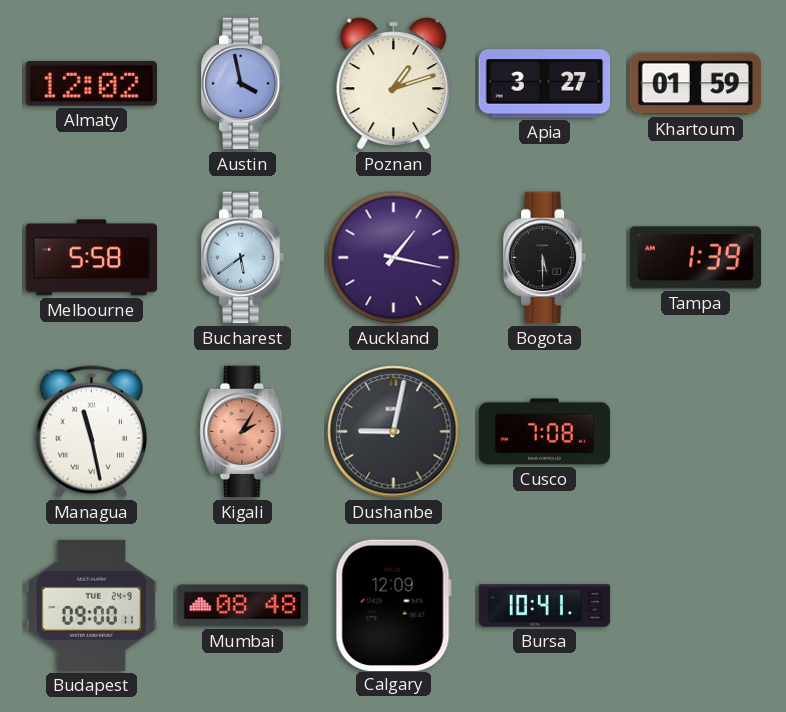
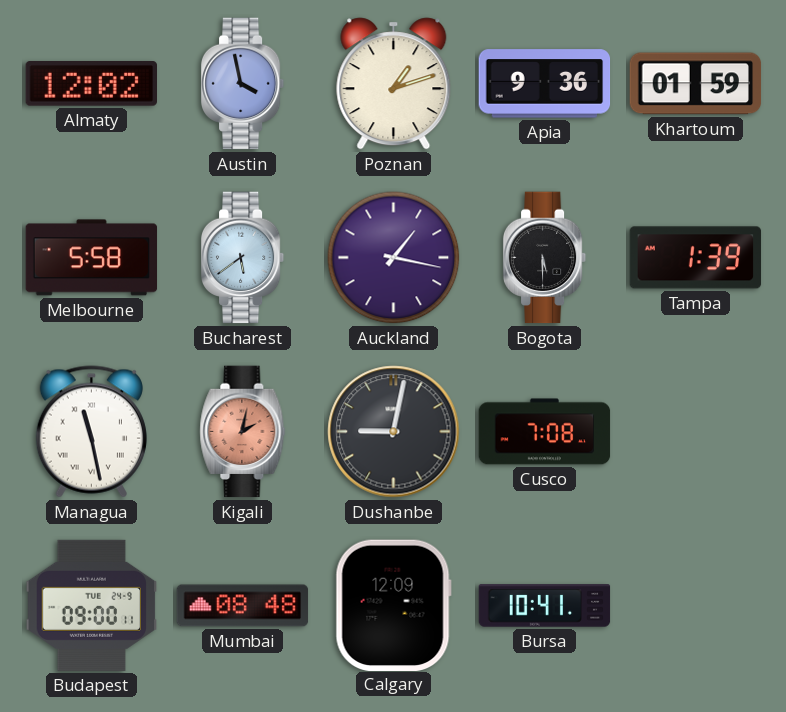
Apia: 3:27 -> 9:36
Kigali: 2:05 -> 2:02
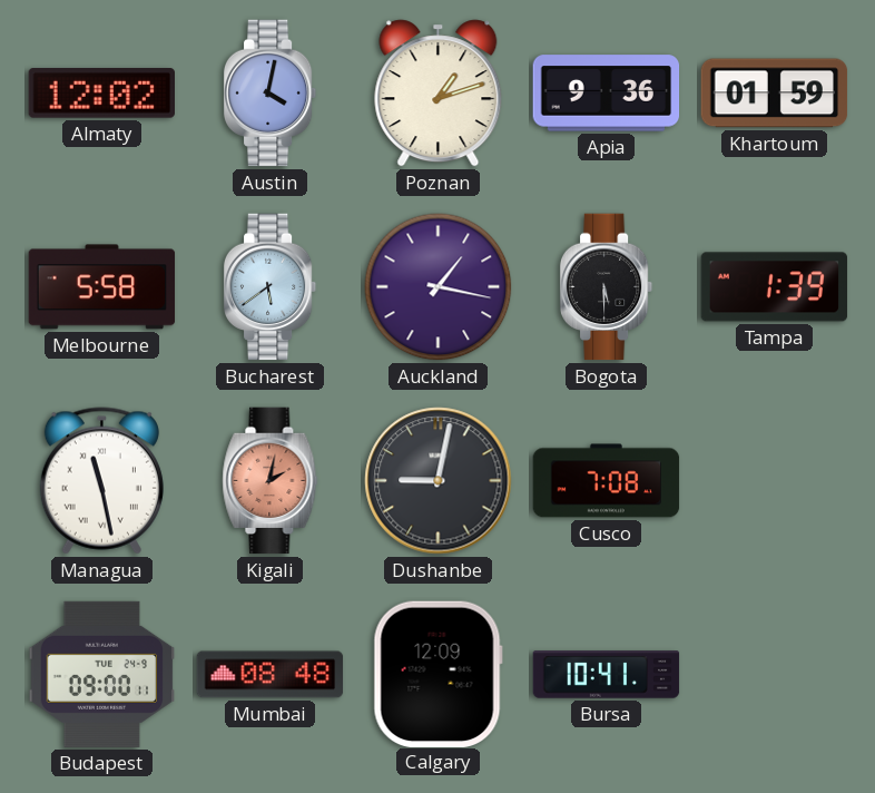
Austin: 3:58 -> 4:02
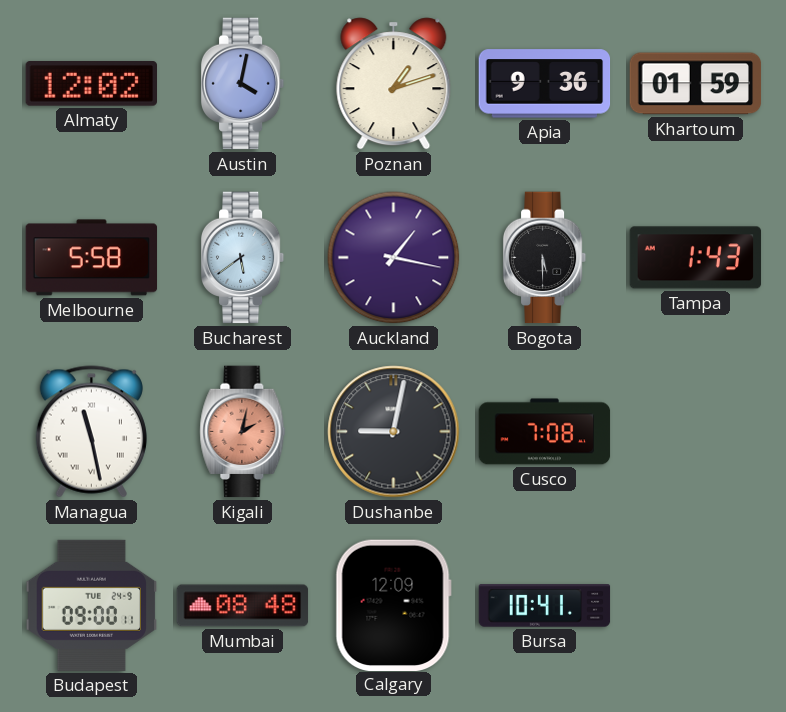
Tampa: 1:39 -> 1:43
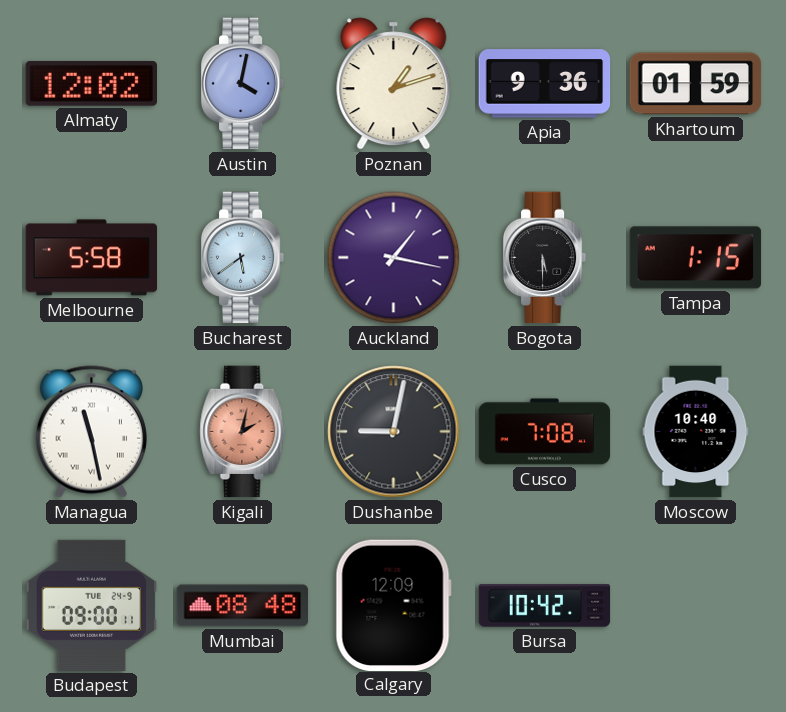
Tampa: 1:43 -> 1:15
Moscow: none -> 10:40
Bursa: 10:41 -> 10:42
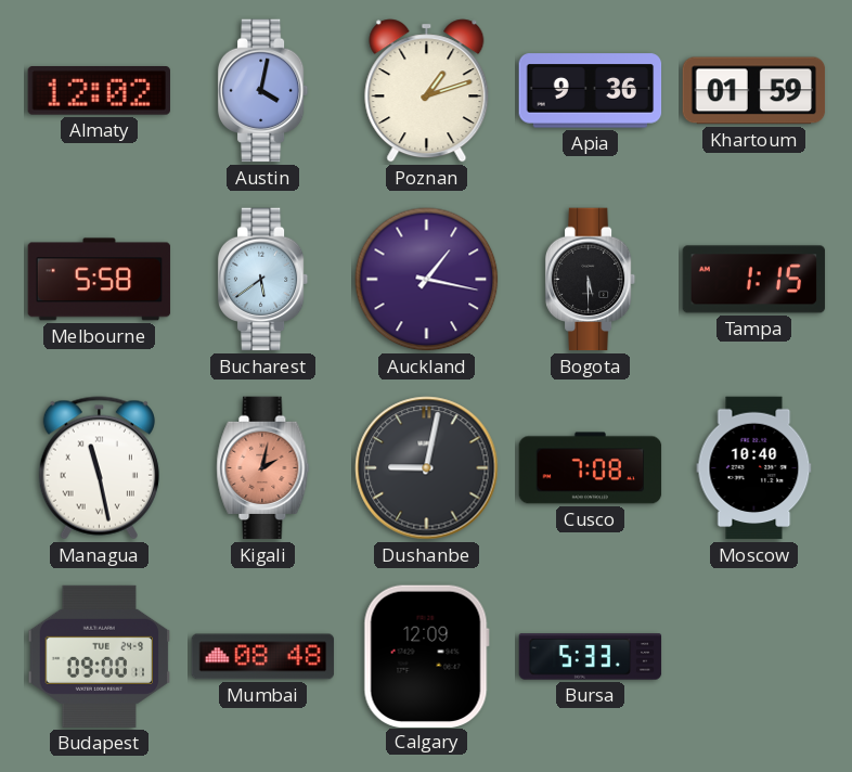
Bursa: 10:42 -> 5:33
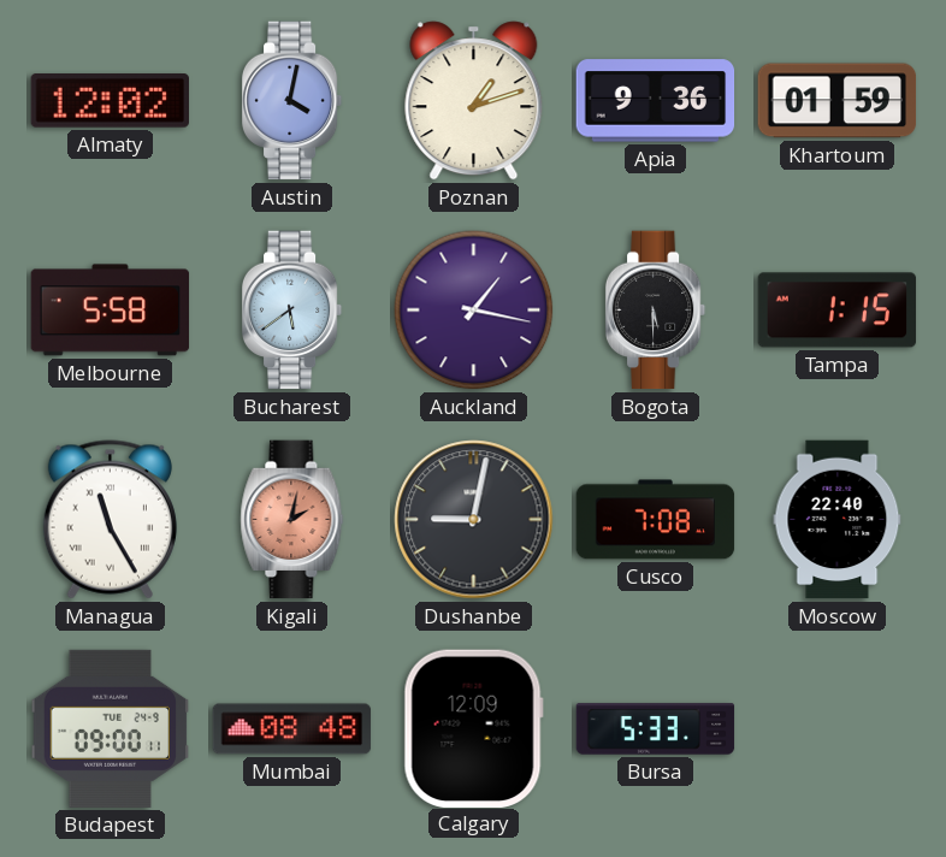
Managua: 11:28 -> 11:25
Moscow: 10:40 -> 22:40
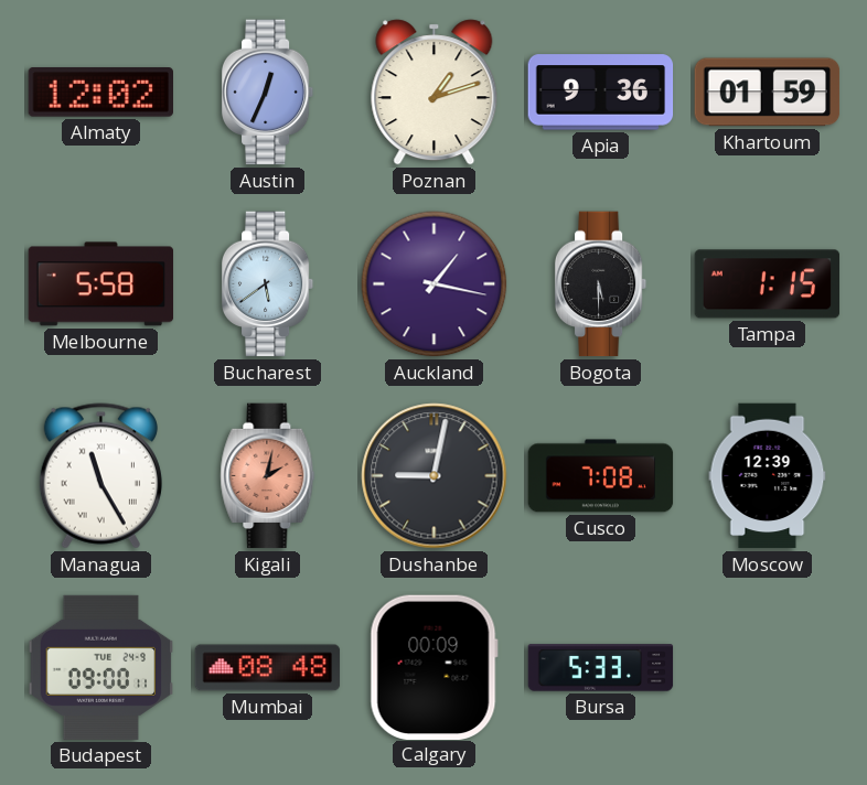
Austin: 4:02 -> 12:34
Moscow: 22:40 -> 12:39
Calgary: 12:09 -> 00:09
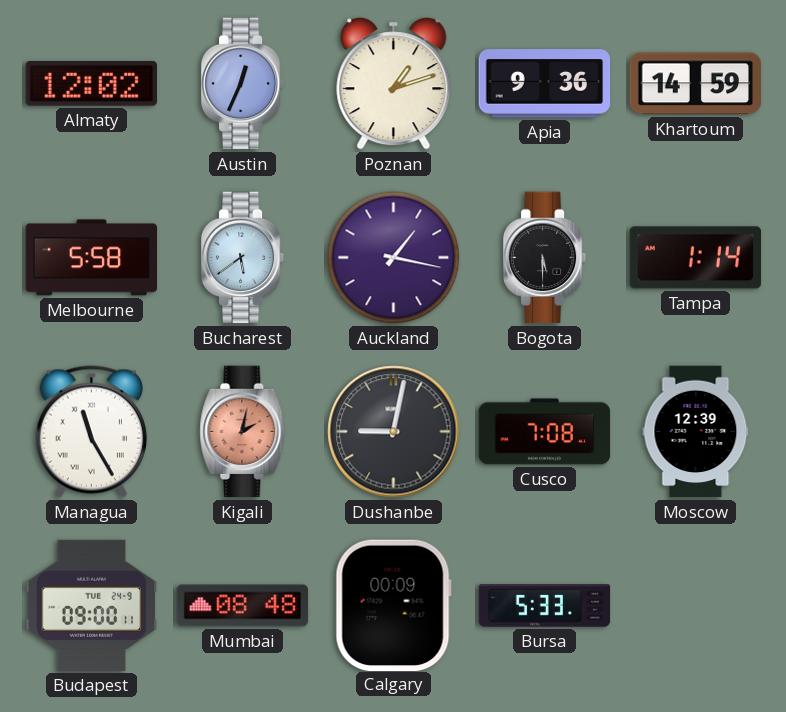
Khartoum: 01:59 -> 14:59
Tampa: 1:15 -> 1:14
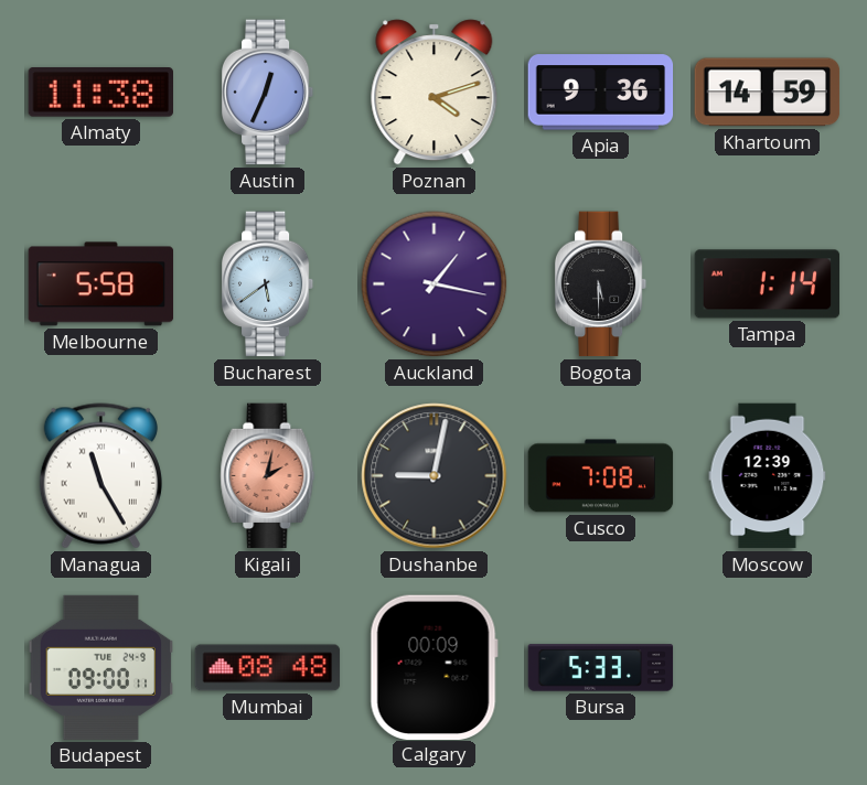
Almaty: 12:02 -> 11:38
Poznan: 1:12 -> 4:12
